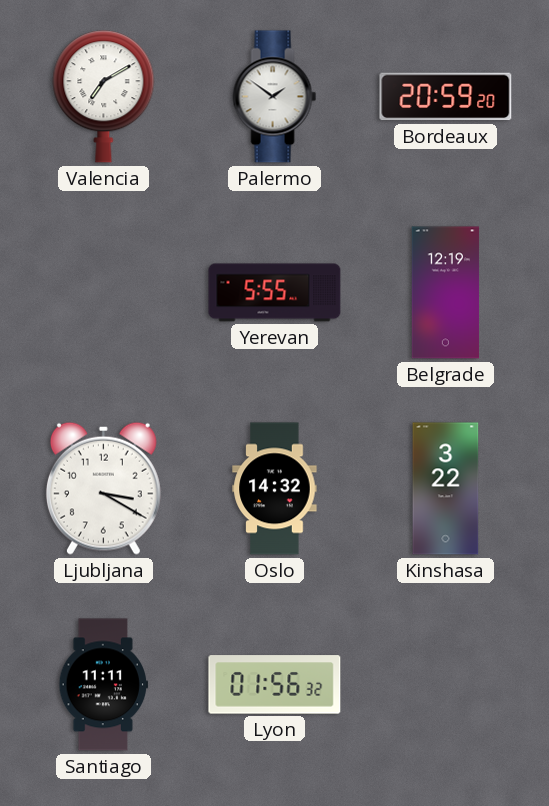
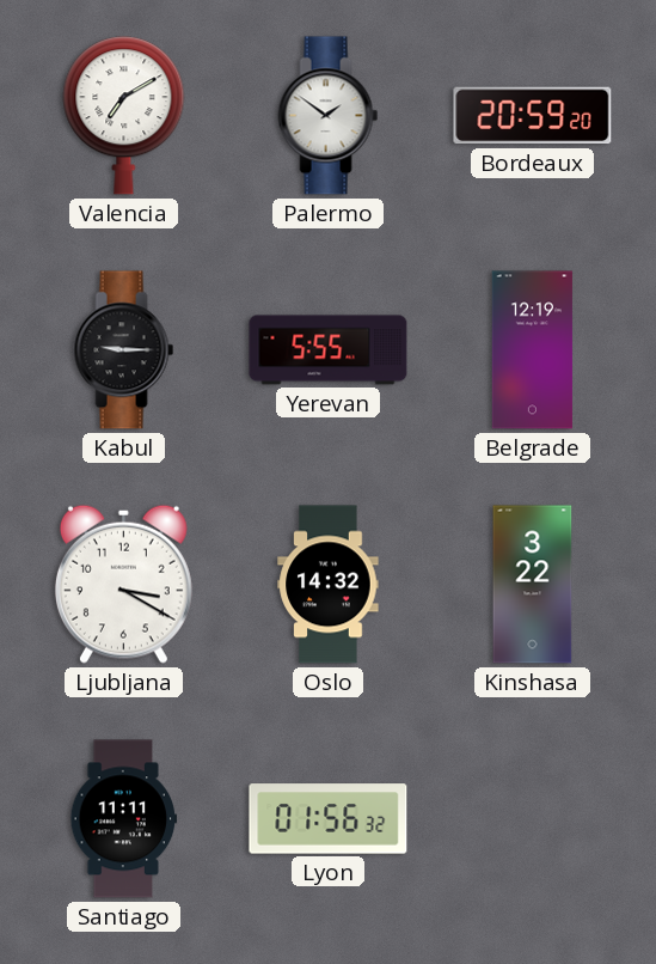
Kabul: none -> 9:15
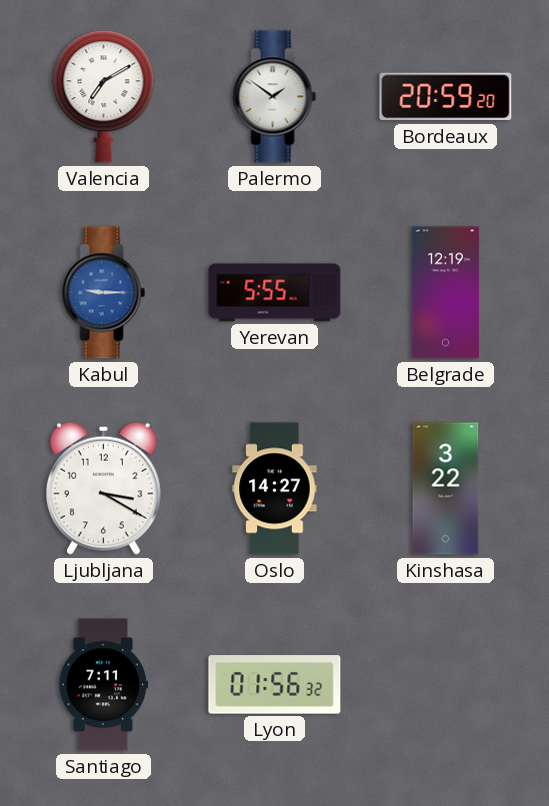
Kabul dial: black -> blue
Oslo: 14:32 -> 14:27
Santiago: 11:11 -> 7:11
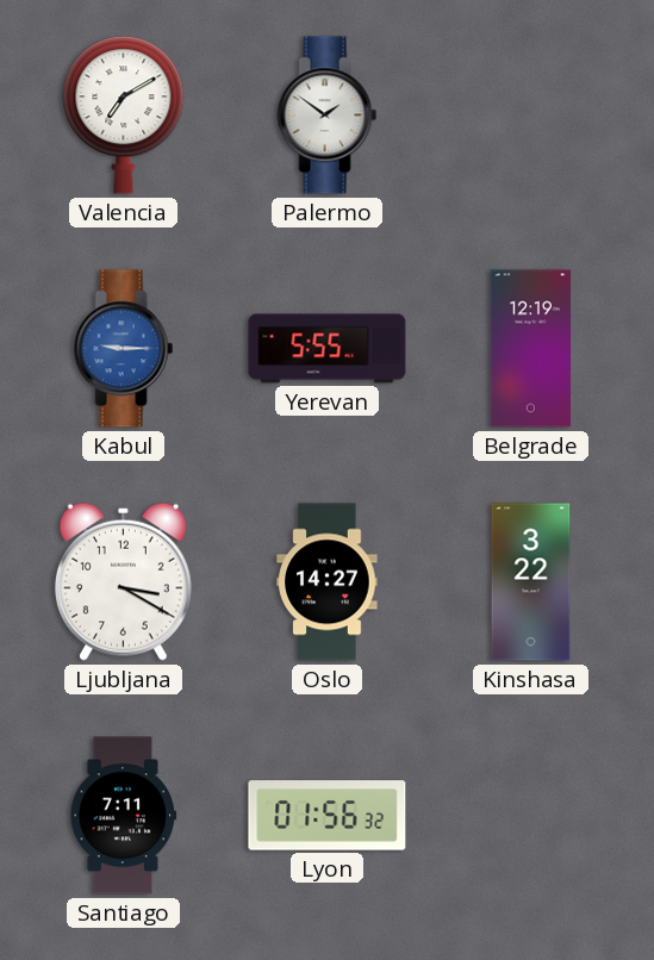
Bordeaux: 20:59 -> none
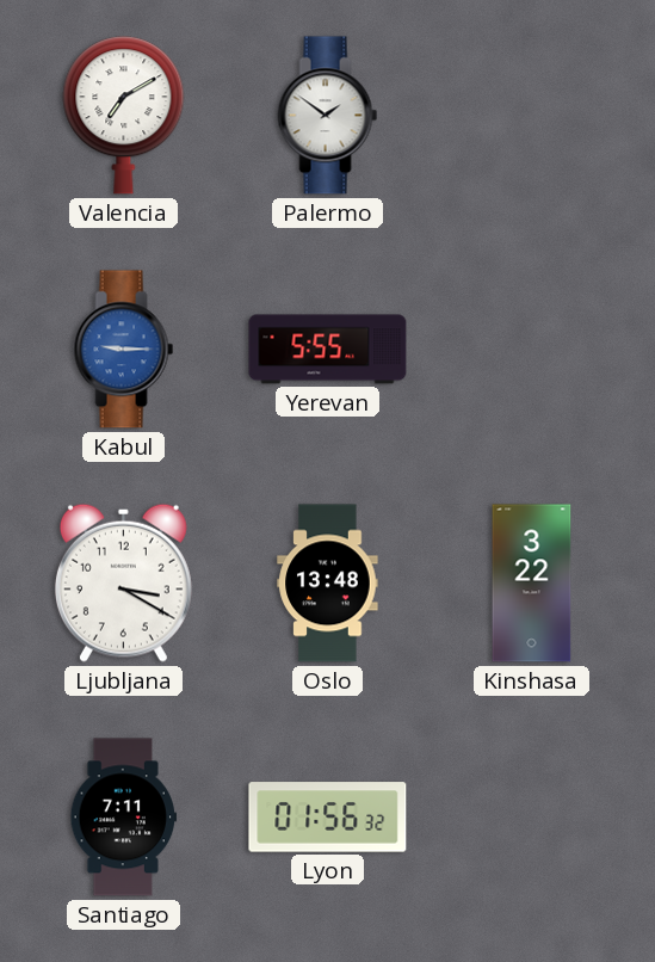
Belgrade: 12:19 -> none
Oslo: 14:27 -> 13:48
